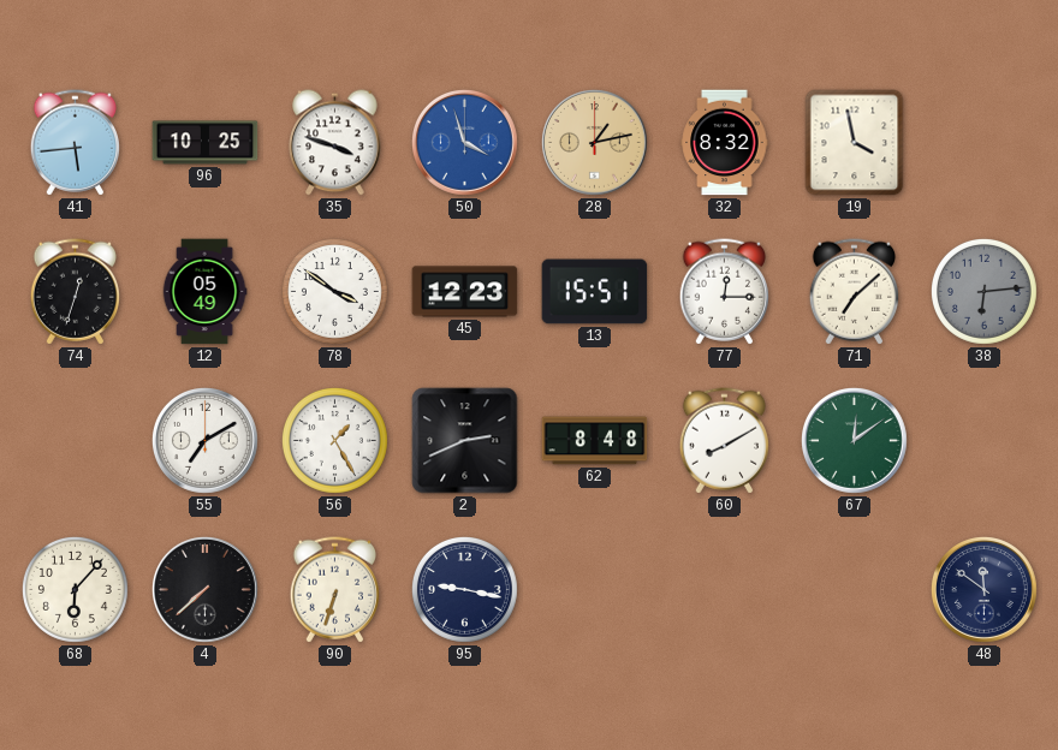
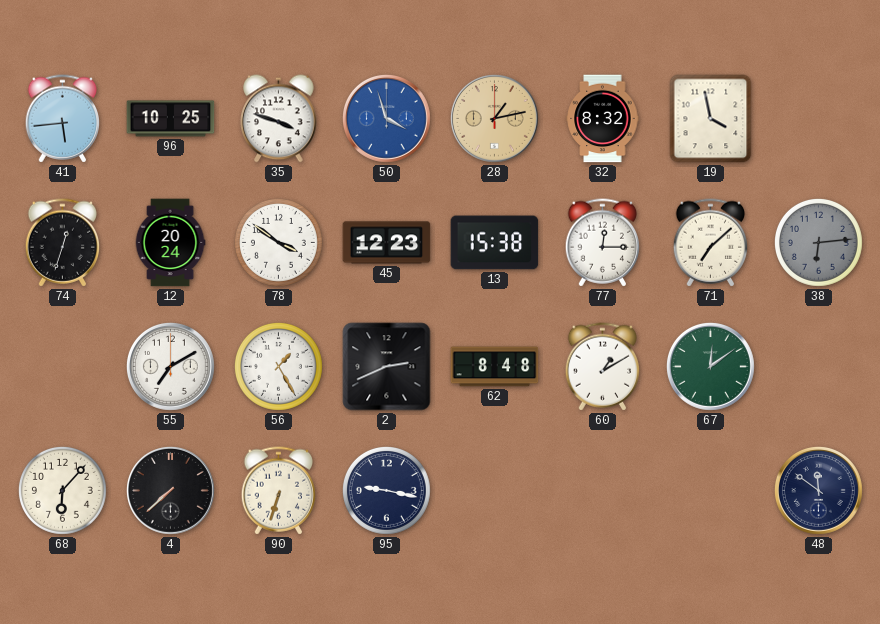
12: 05:49 -> 20:24
13: 15:51 -> 15:38
60: 8:10 -> 1:10
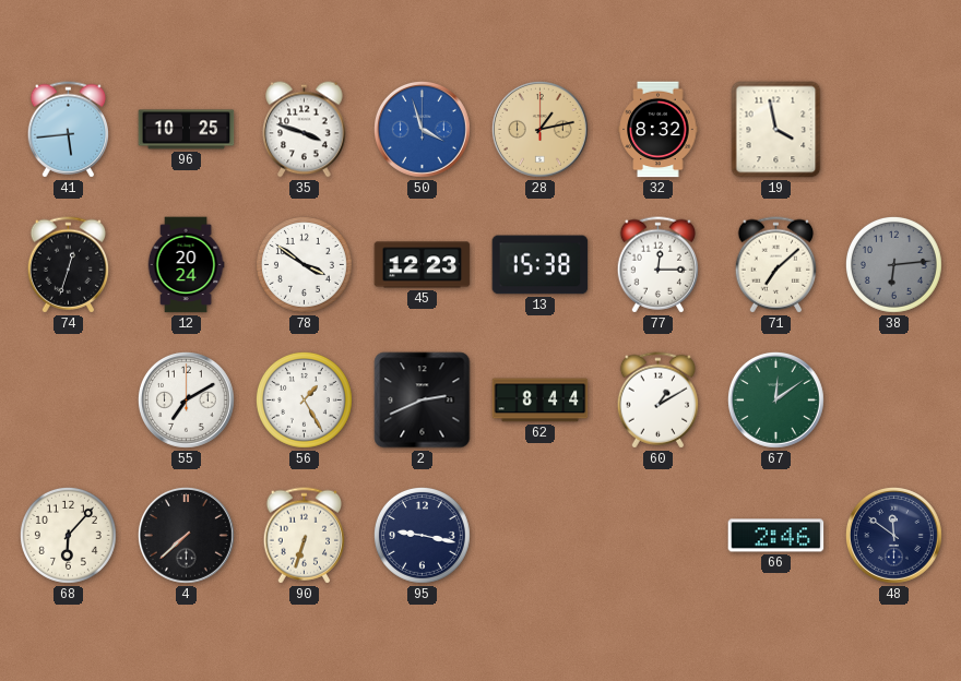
62: 8:48 -> 8:44
66: none -> 2:46
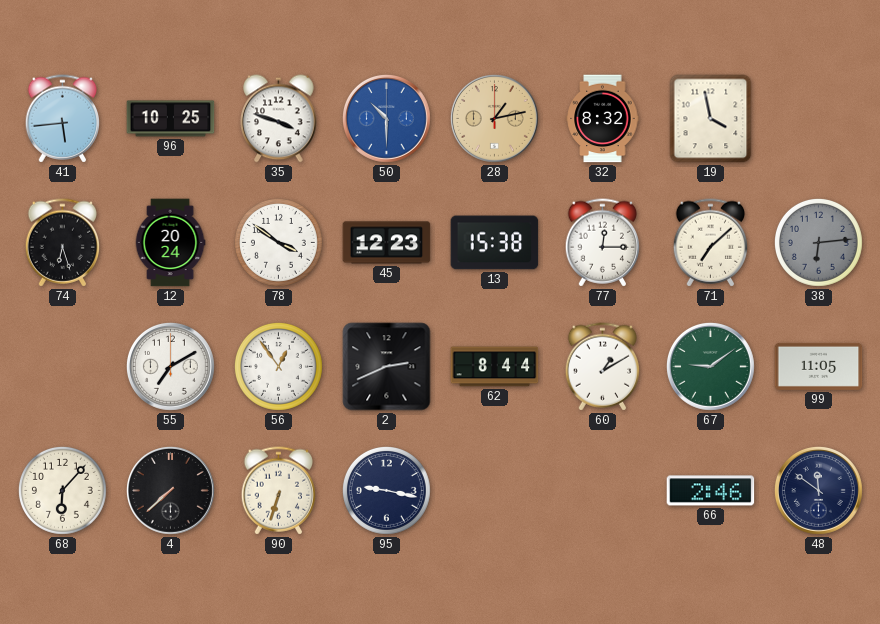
50: 3:57 -> 10:30
74: 12:33 -> 6:27
56: 1:25 -> 12:54
67: 12:09 -> 9:09
99: none -> 11:05
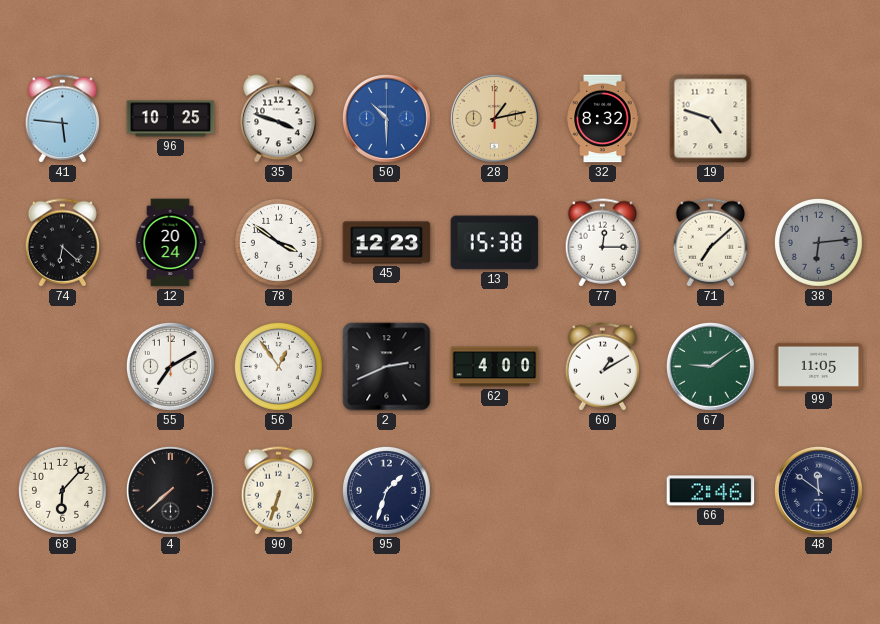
41: 5:44 -> 5:46
19: 3:58 -> 4:48
74: 6:27 -> 6:22
62: 8:44 -> 4:00
95: 9:17 -> 1:33
